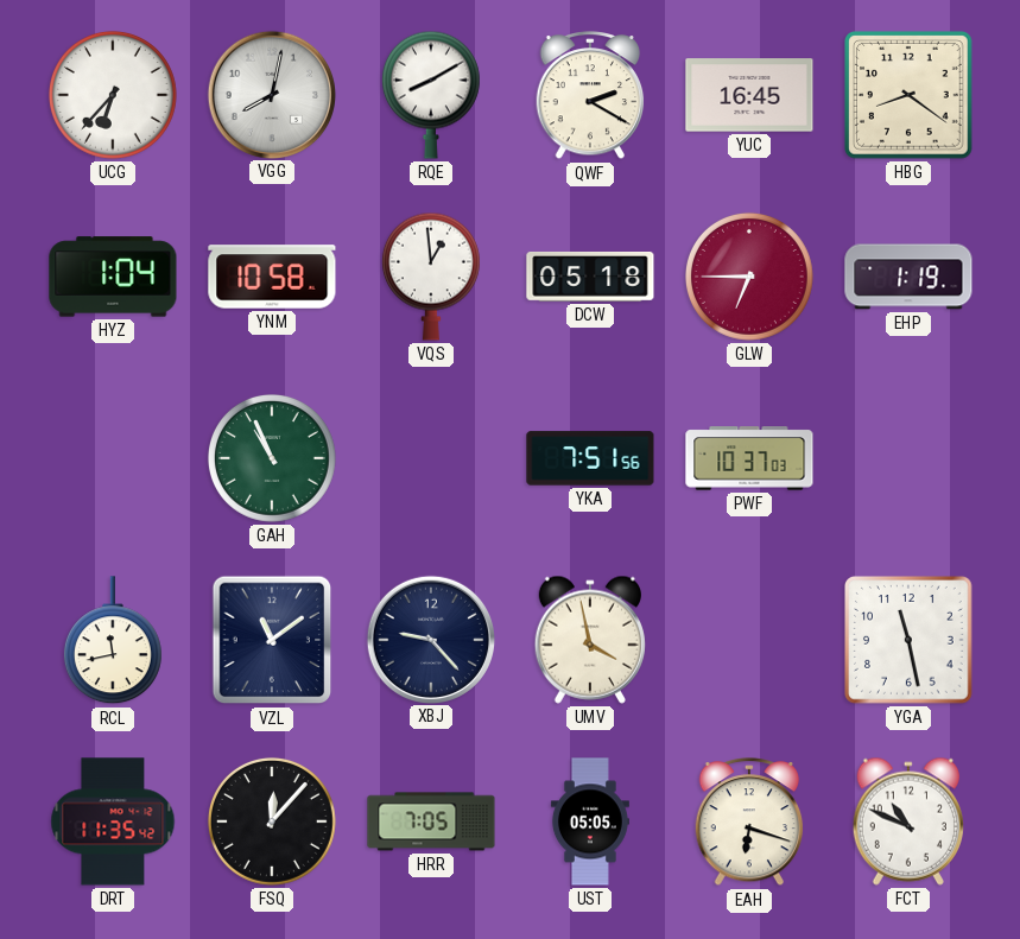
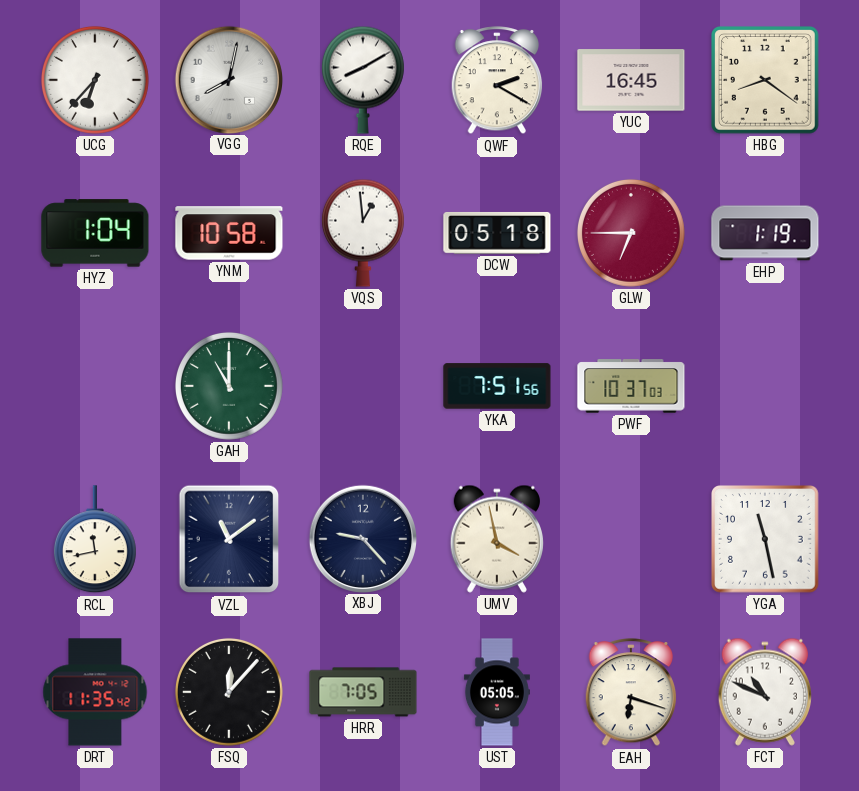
GAH: 10:56 -> 11:00
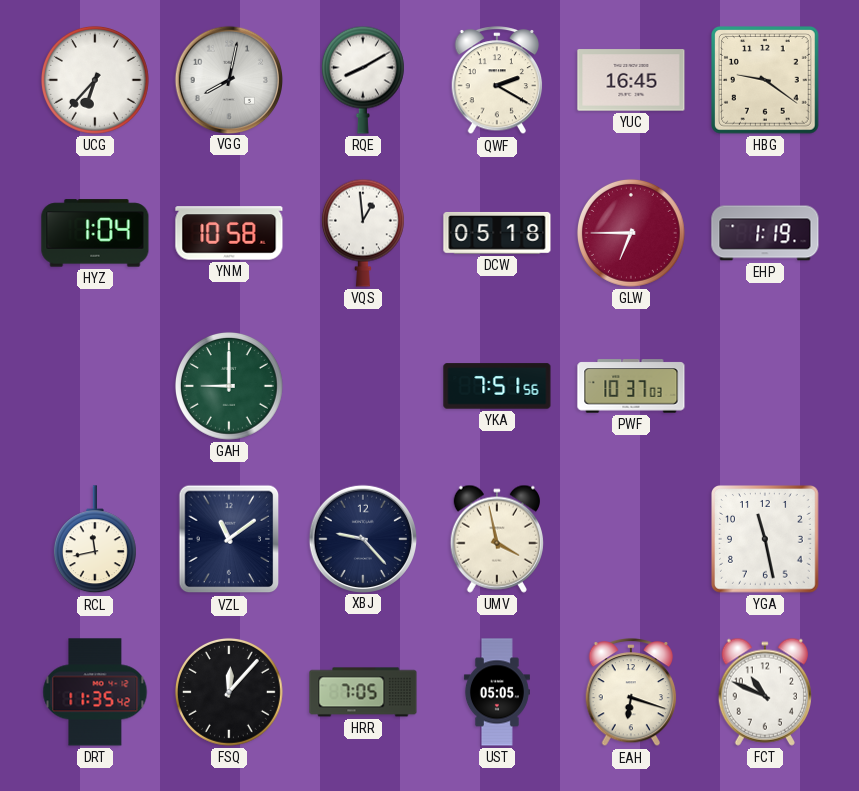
HBG: 8:21 -> 9:21
GAH: 11:00 -> 9:00
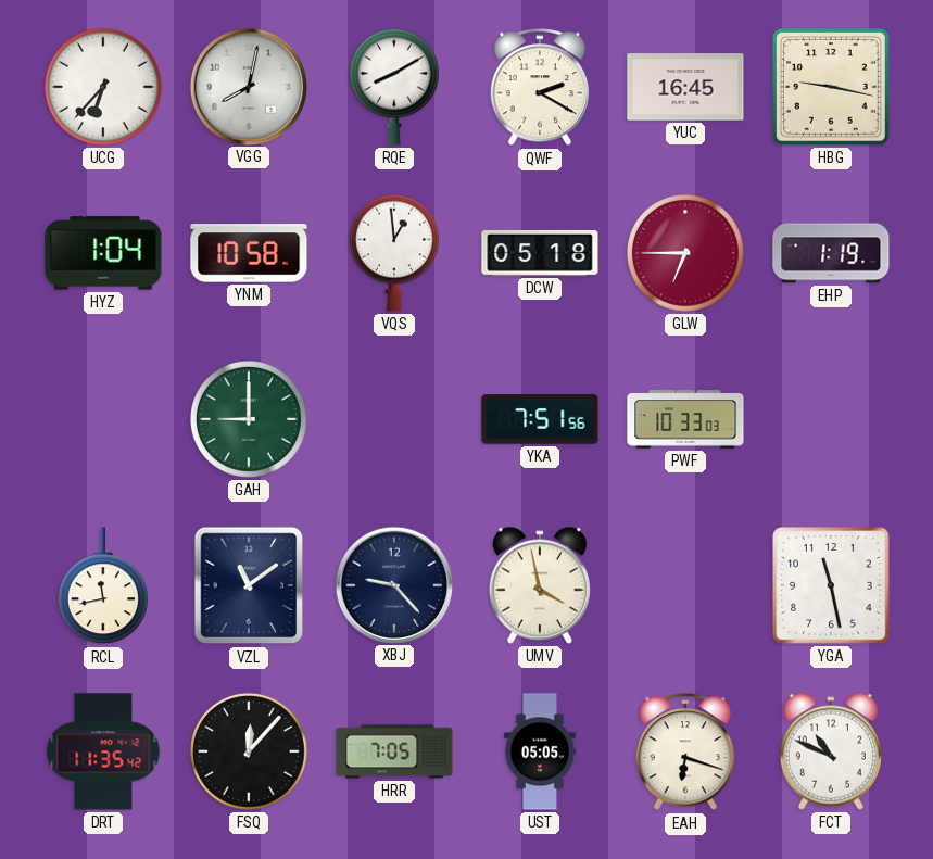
HBG: 9:21 -> 9:17
PWF: 10:37 -> 10:33
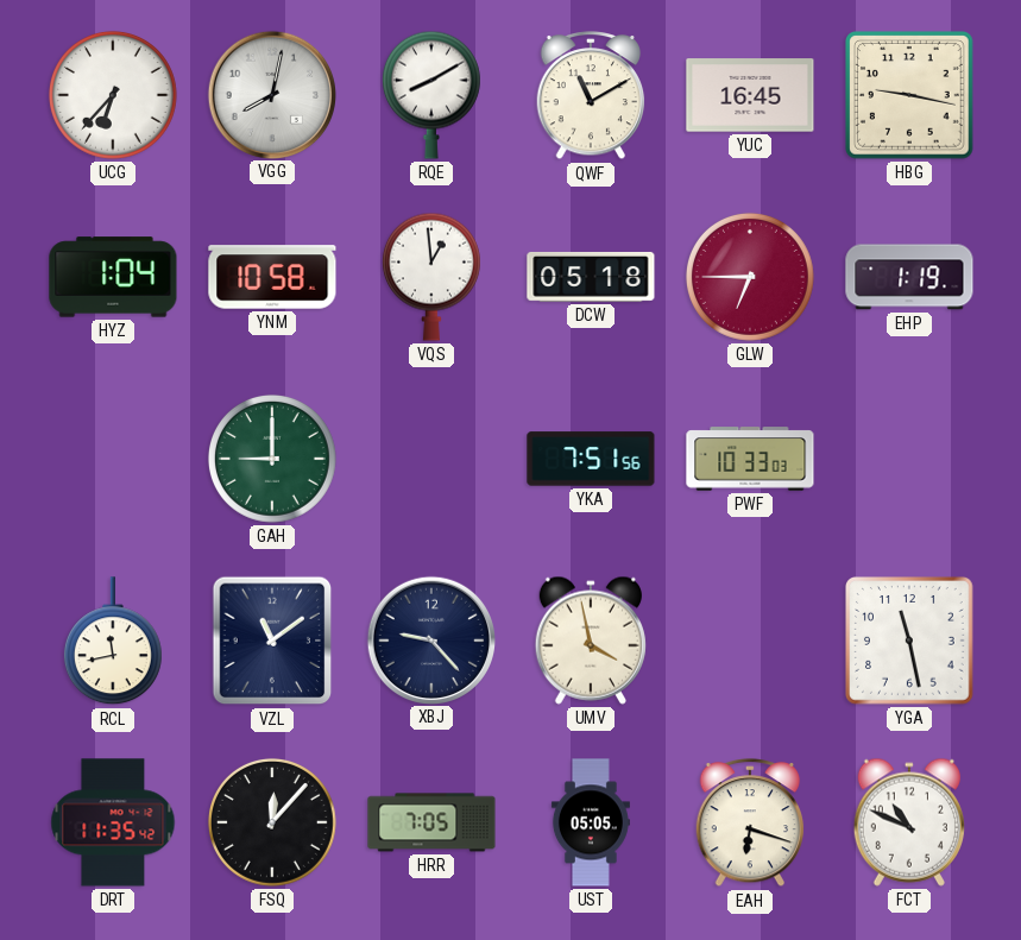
QWF: 2:20 -> 11:10
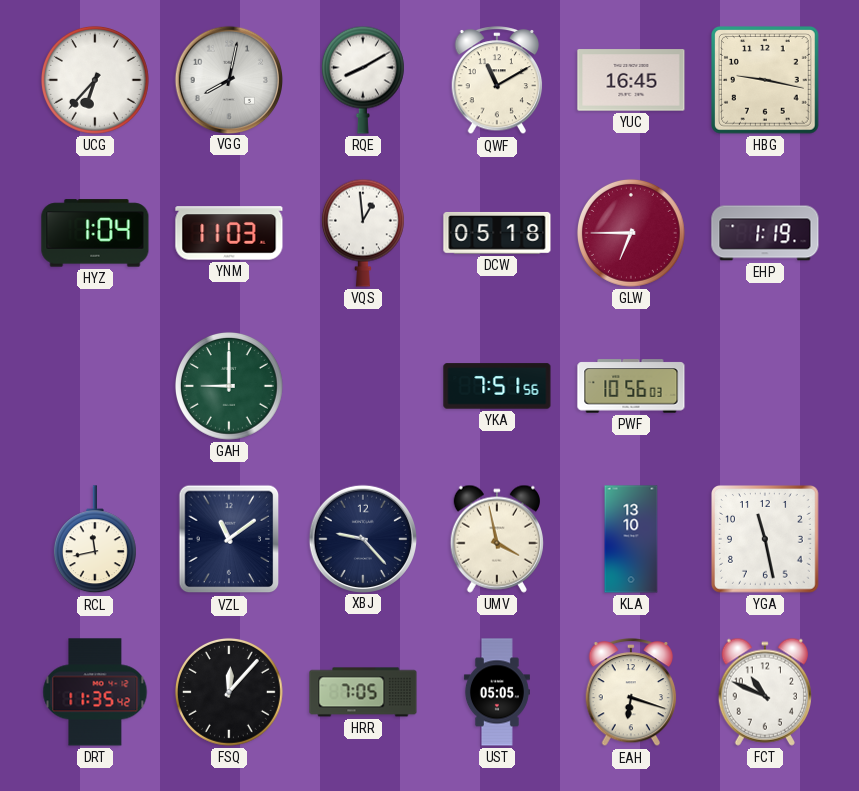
YNM: 10:58 -> 11:03
PWF: 10:33 -> 10:56
KLA: none -> 13:10
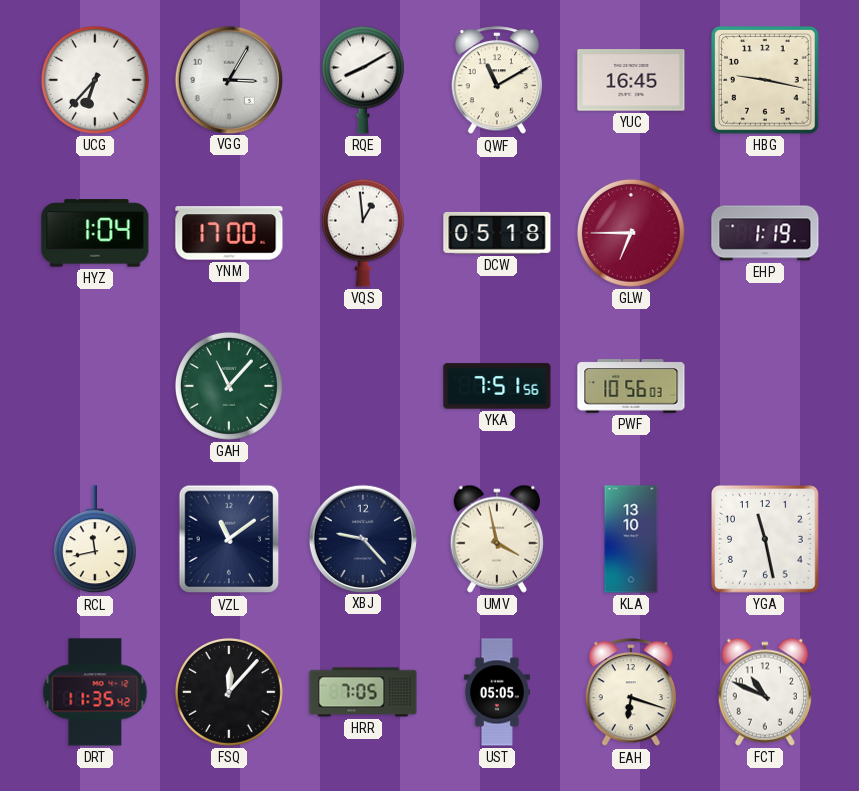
VGG: 8:02 -> 3:05
YNM: 11:03 -> 17:00
GAH: 9:00 -> 11:07
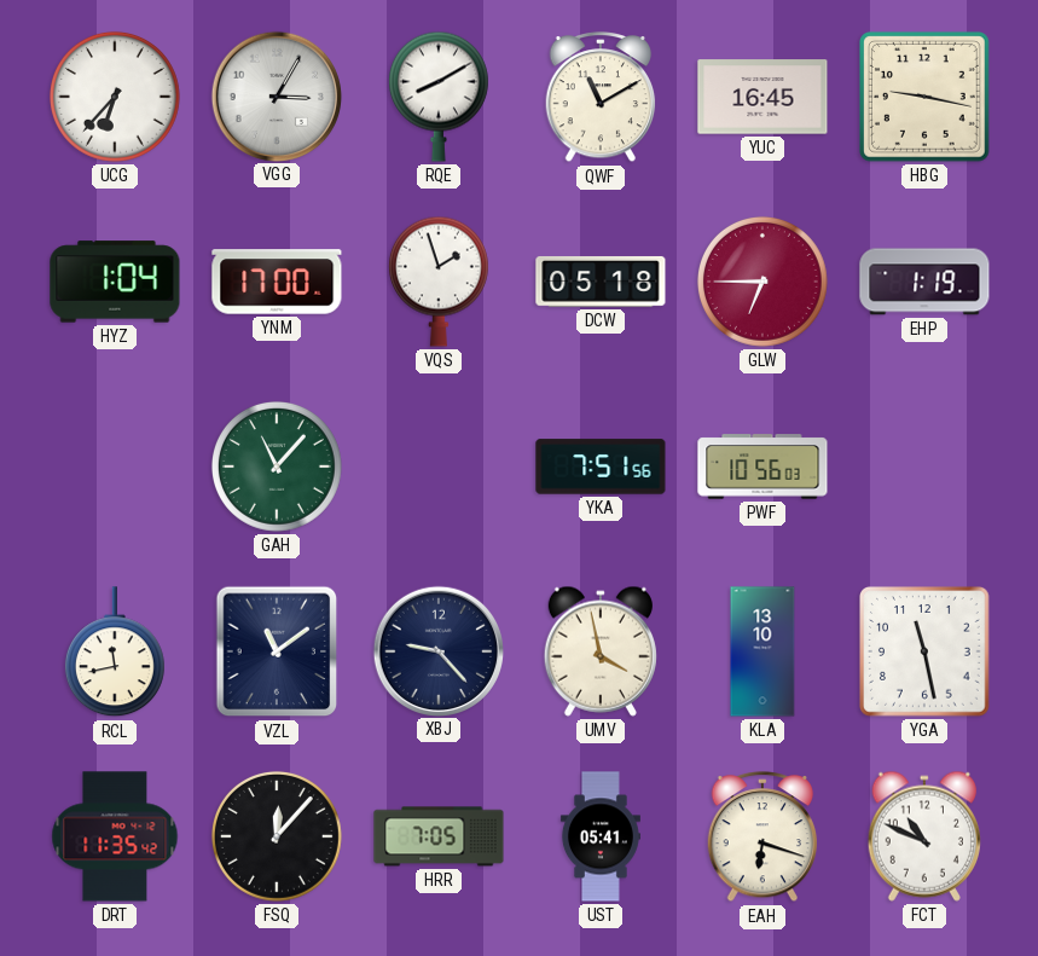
VQS: 12:59 -> 1:57
UST: 05:05 -> 05:41
